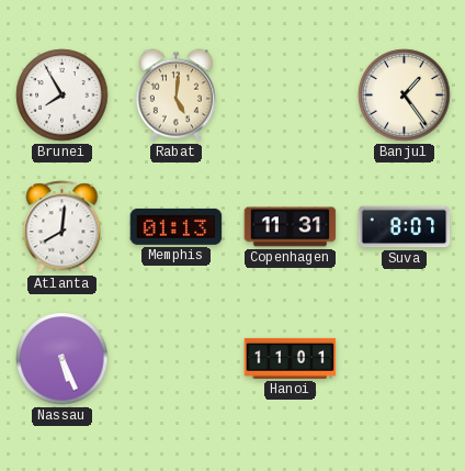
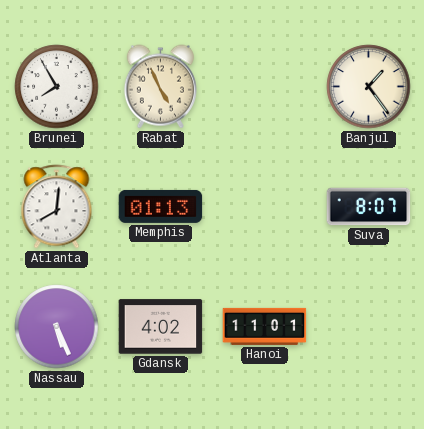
Rabat: 5:01 -> 4:56
Copenhagen: 11:31 -> none
Gdansk: none -> 4:02
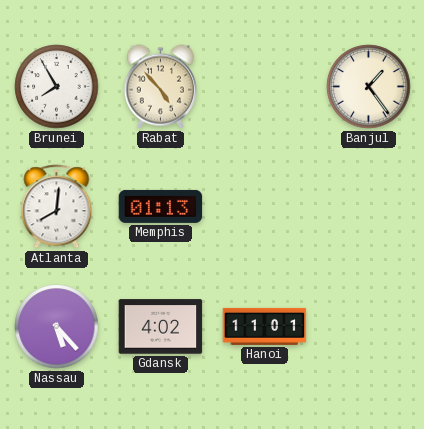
Rabat: 4:56 -> 4:53
Suva: 8:07 -> none
Nassau: 5:26 -> 5:23
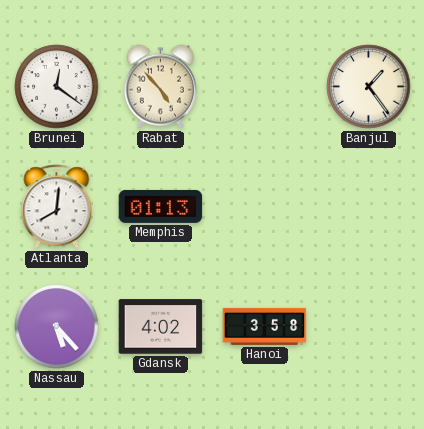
Brunei: 7:55 -> 12:21
Hanoi: 11:01 -> 3:58
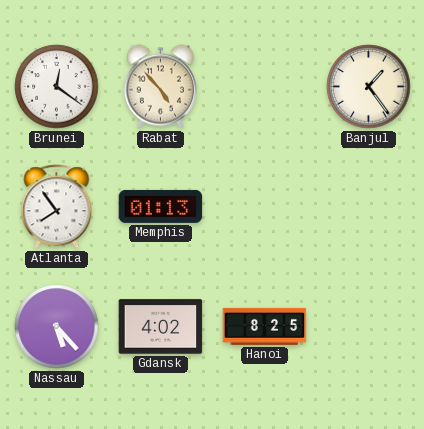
Atlanta: 8:01 -> 7:54
Hanoi: 3:58 -> 8:25
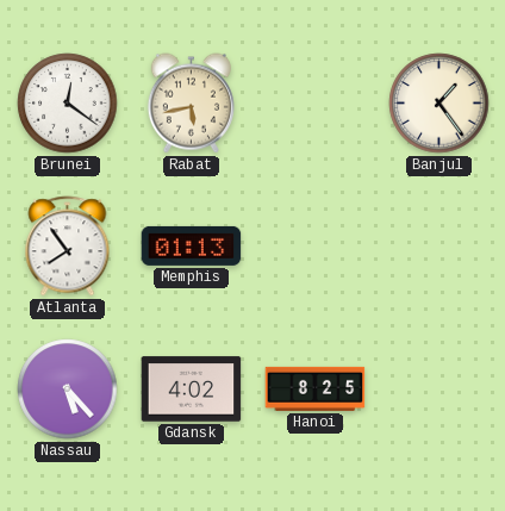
Rabat: 4:53 -> 5:43
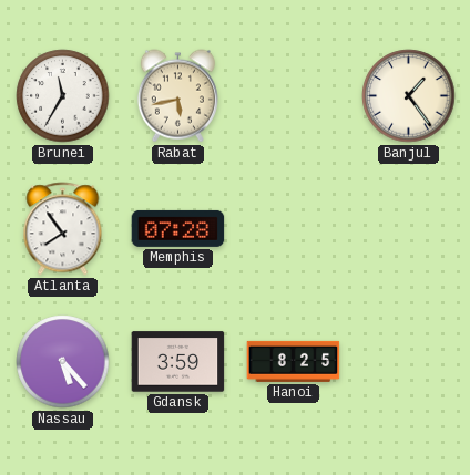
Brunei: 12:21 -> 11:35
Memphis: 01:13 -> 07:28
Gdansk: 4:02 -> 3:59
